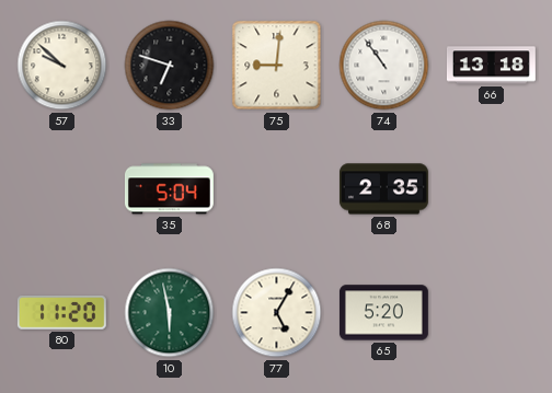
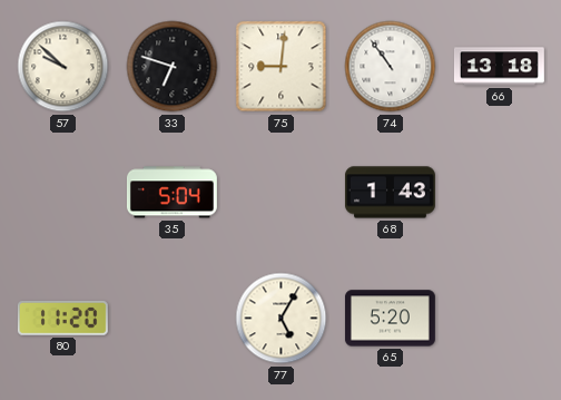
68: 2:35 -> 1:43
10: 5:58 -> none
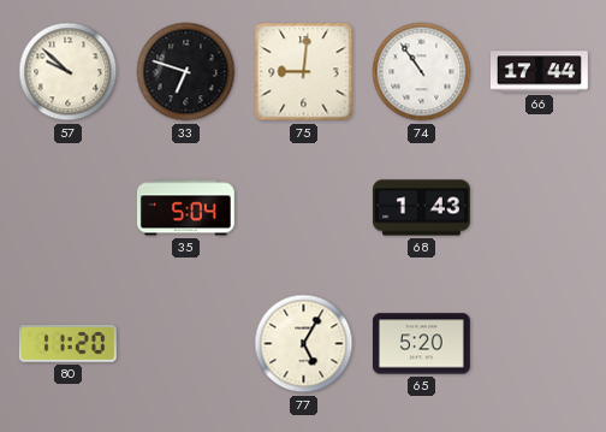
66: 13:18 -> 17:44
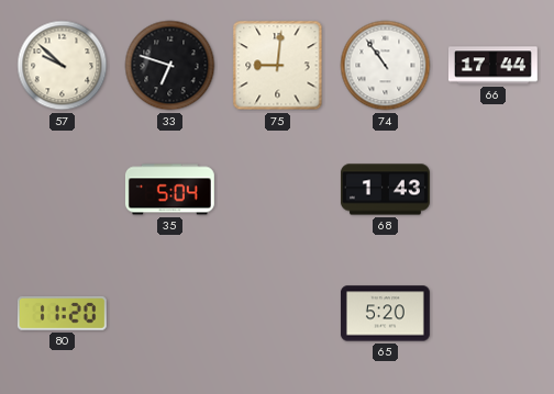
77: 5:05 -> none
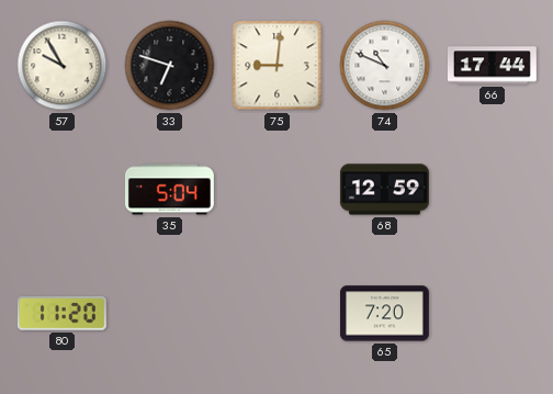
57: 9:52 -> 9:55
74: 10:54 -> 10:49
68: 1:43 -> 12:59
65: 5:20 -> 7:20
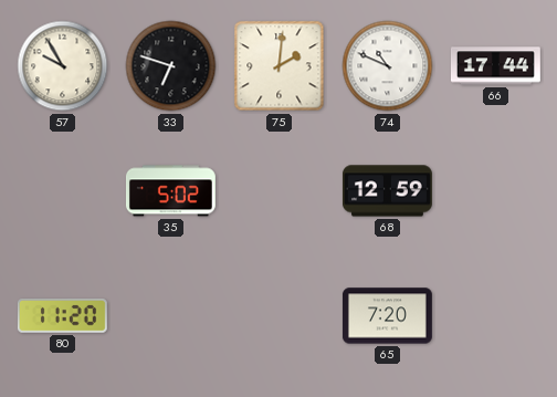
75: 9:01 -> 2:01
35: 5:04 -> 5:02
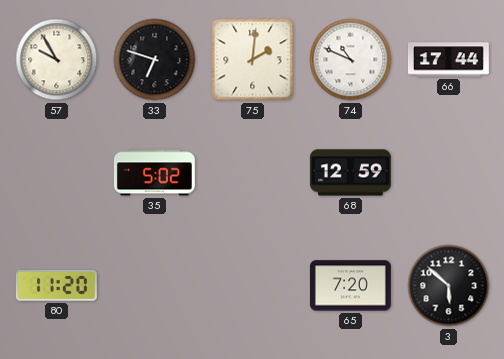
3: none -> 5:52
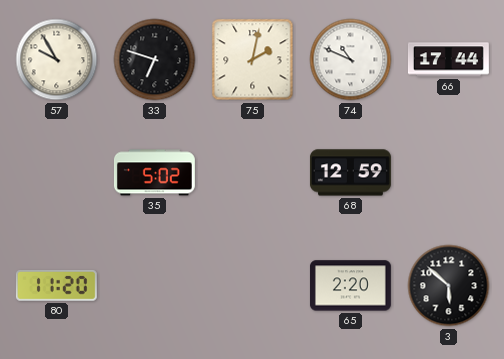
75: 2:01 -> 2:02
65: 7:20 -> 2:20
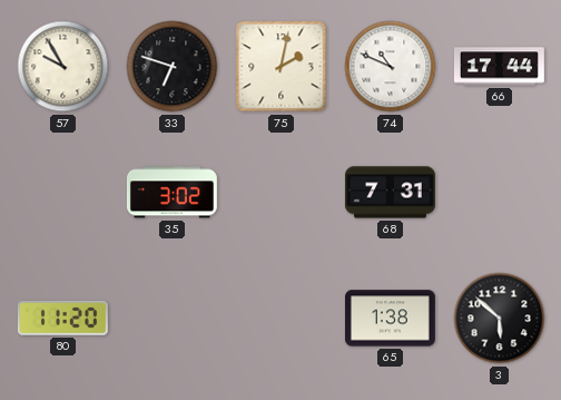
35: 5:02 -> 3:02
68: 12:59 -> 7:31
65: 2:20 -> 1:38
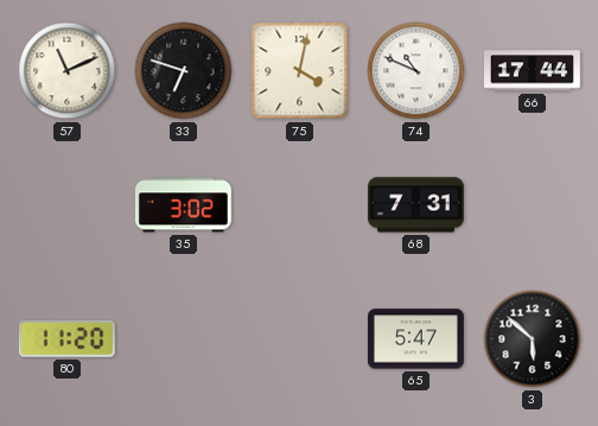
57: 9:55 -> 11:11
75: 2:02 -> 4:02
65: 1:38 -> 5:47
